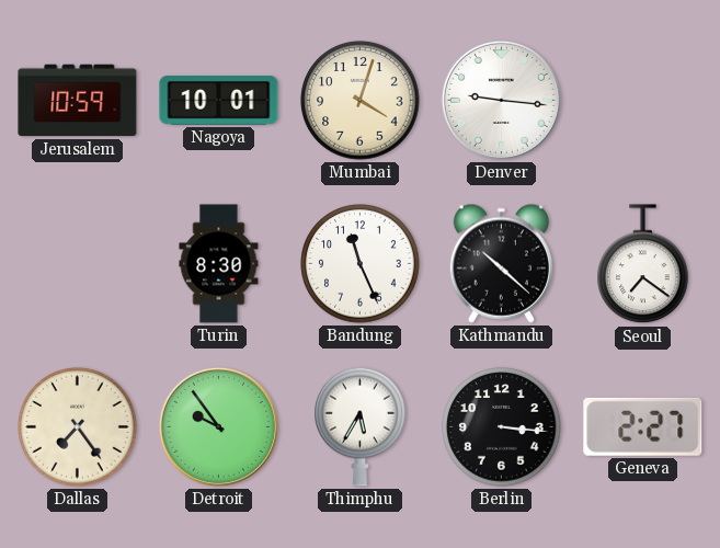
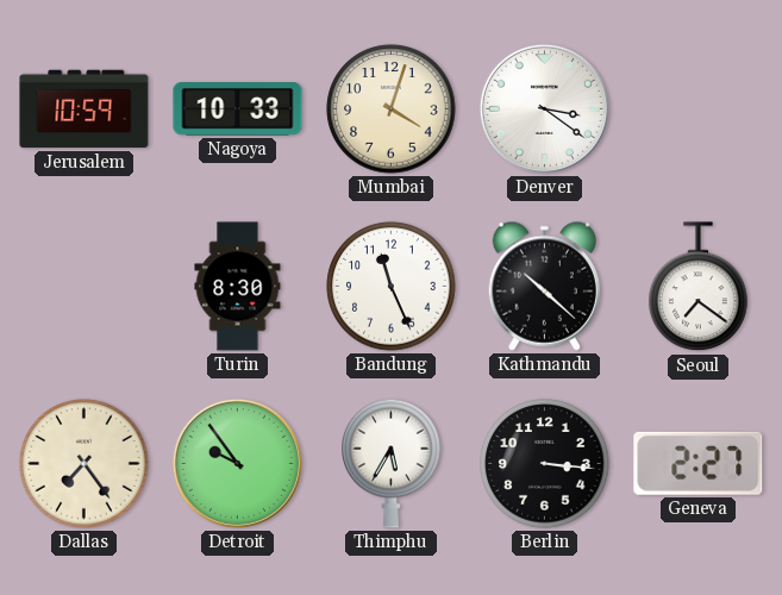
Nagoya: 10:01 -> 10:33
Denver: 9:16 -> 3:21
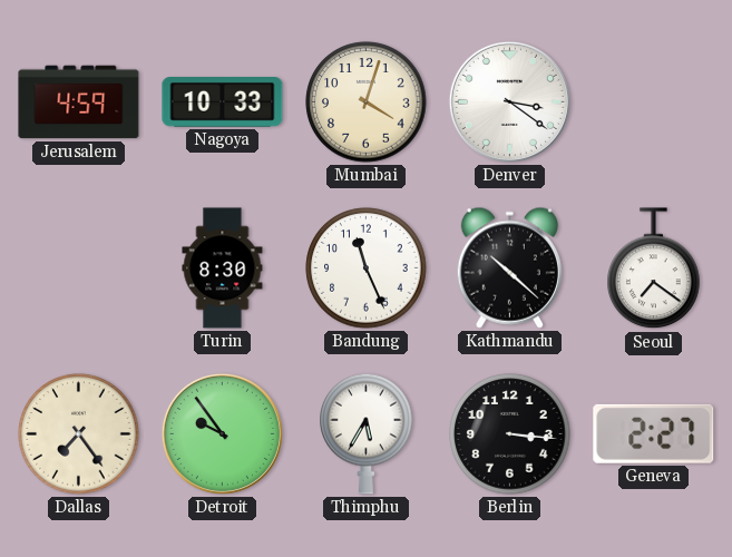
Jerusalem: 10:59 -> 4:59
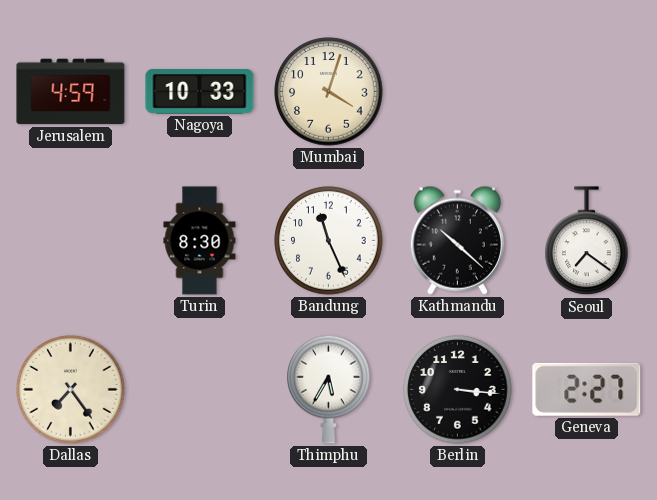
Denver: 3:21 -> none
Detroit: 9:54 -> none
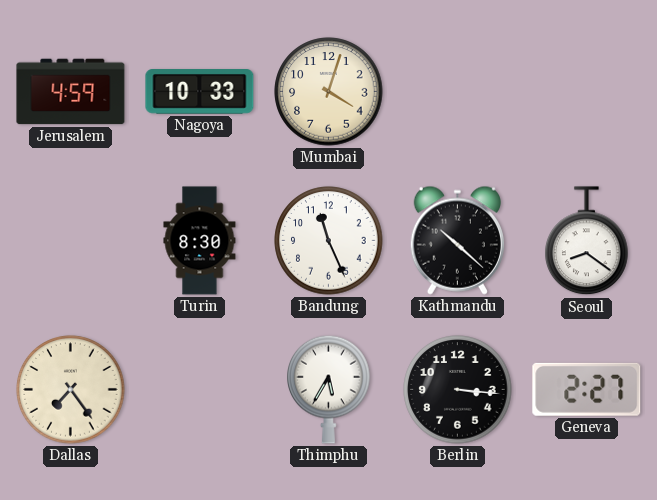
Seoul: 7:21 -> 8:21
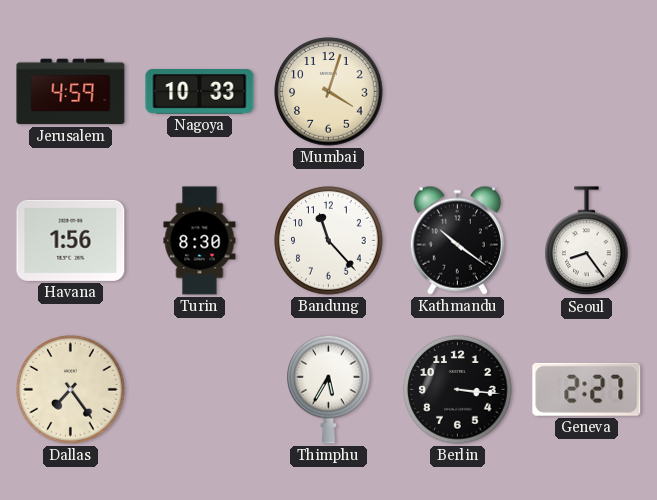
Havana: none -> 1:56
Bandung: 11:26 -> 11:23
Kathmandu: 10:22 -> 10:21
Seoul: 8:21 -> 8:24
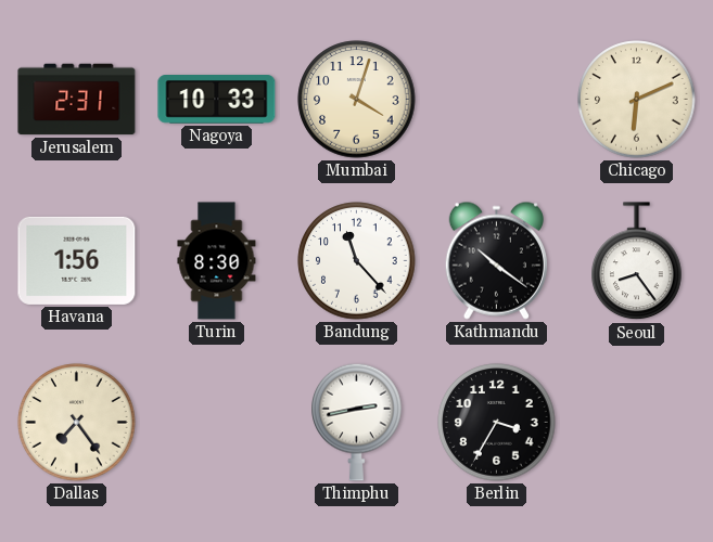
Jerusalem: 4:59 -> 2:31
Chicago: none -> 6:11
Thimphu: 5:35 -> 2:43
Berlin: 3:16 -> 3:35
Geneva: 2:27 -> none
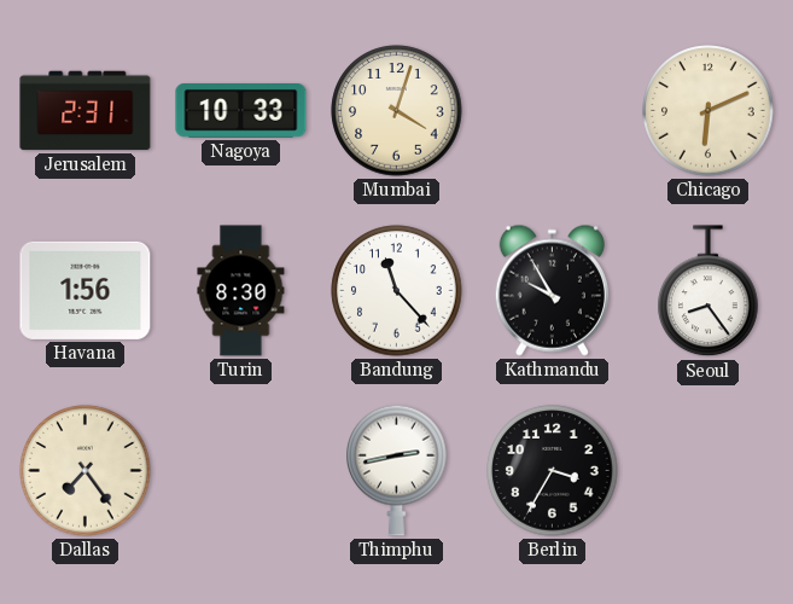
Kathmandu: 10:21 -> 9:55
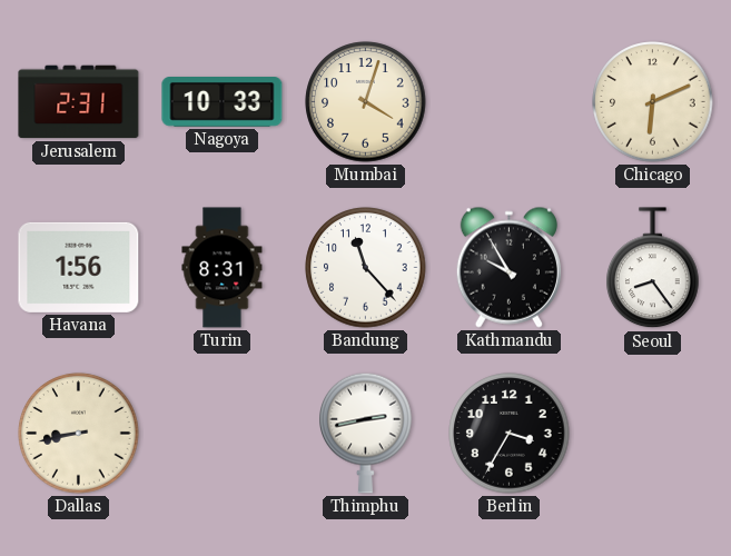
Turin: 8:30 -> 8:31
Dallas: 7:24 -> 8:43
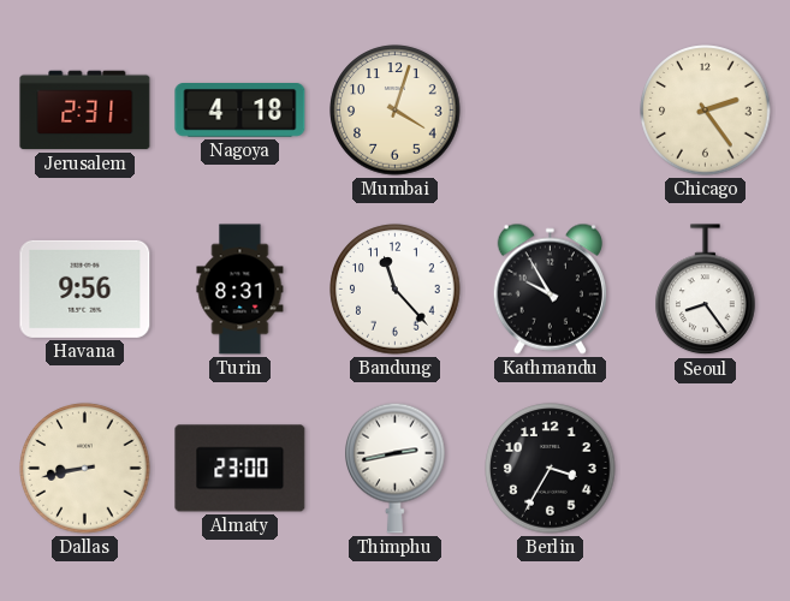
Nagoya: 10:33 -> 4:18
Chicago: 6:11 -> 2:24
Havana: 1:56 -> 9:56
Almaty: none -> 23:00
